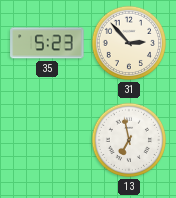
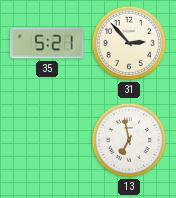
35: 5:23 -> 5:21
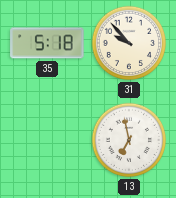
35: 5:21 -> 5:18
31: 2:53 -> 9:53
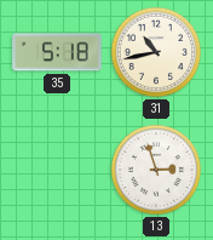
31: 9:53 -> 10:43
13: 6:58 -> 2:57
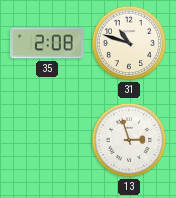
35: 5:18 -> 2:08
31: 10:43 -> 10:48
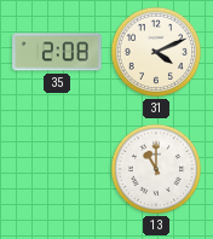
31: 10:48 -> 4:11
13: 2:57 -> 11:00
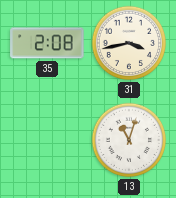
31: 4:11 -> 3:43
13: 11:00 -> 11:03
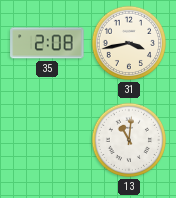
13: 11:03 -> 11:01
